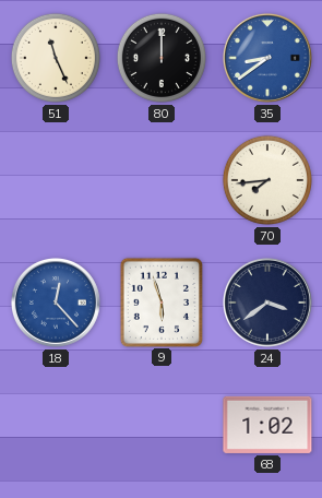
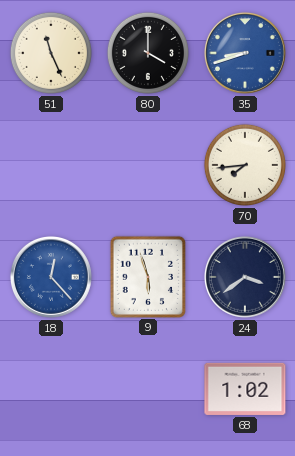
80: 12:00 -> 4:00
35: 8:39 -> 8:42
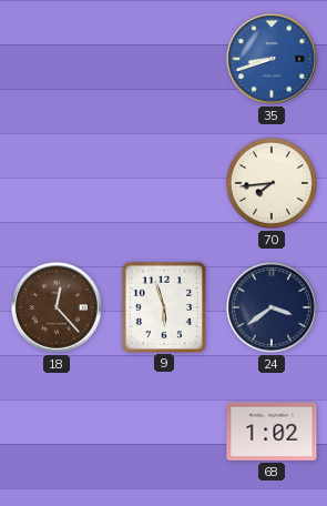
51: 11:26 -> none
80: 4:00 -> none
18 dial: blue -> brown
